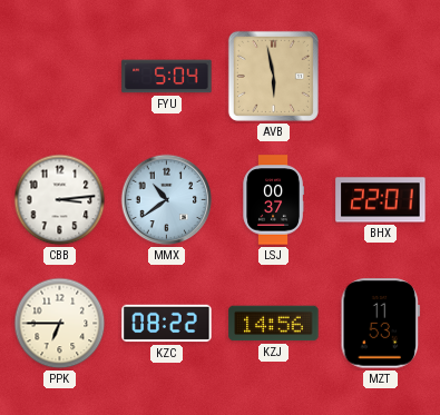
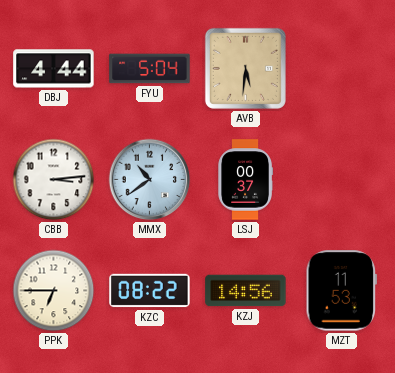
DBJ: none -> 4:44
AVB: 5:58 -> 5:31
BHX: 22:01 -> none
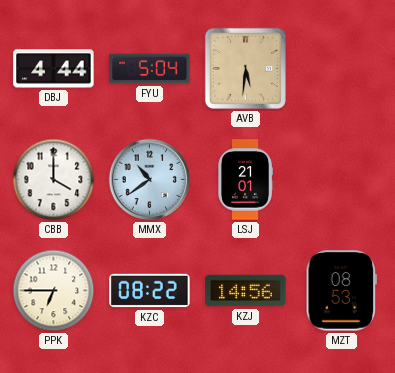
CBB: 3:14 -> 4:00
LSJ: 00:37 -> 21:01
MZT: 11:53 -> 08:53
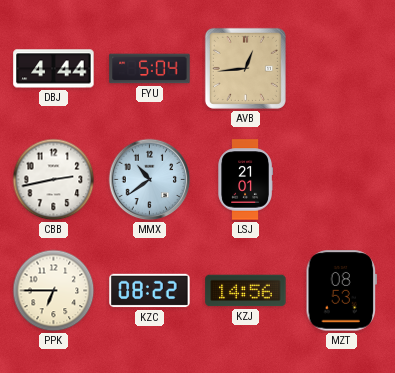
AVB: 5:31 -> 12:44
CBB: 4:00 -> 2:43
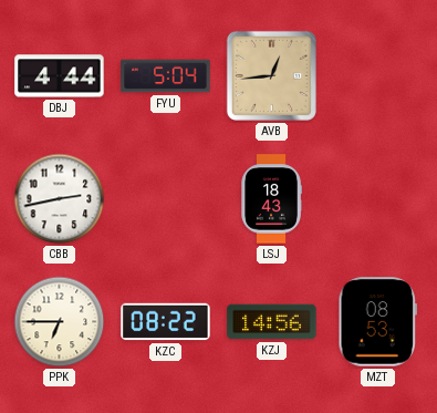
MMX: 10:39 -> none
LSJ: 21:01 -> 18:43
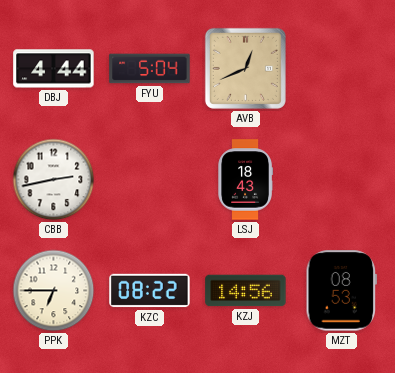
AVB: 12:44 -> 12:41
